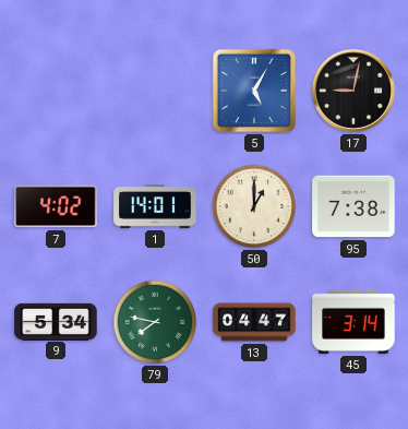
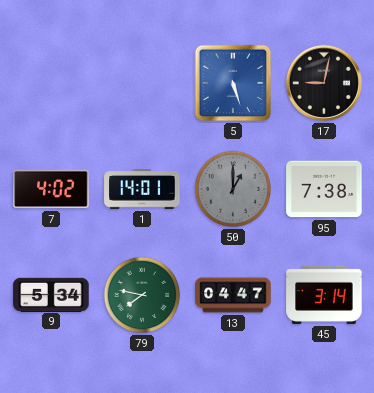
5: 5:05 -> 5:27
50 dial: cream -> grey
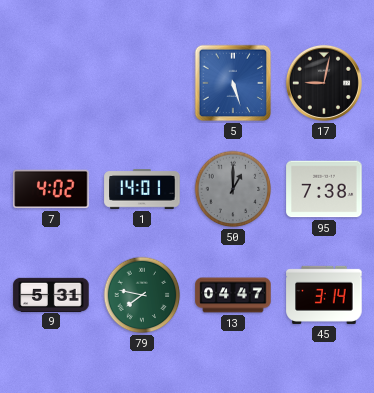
9: 5:34 -> 5:31
